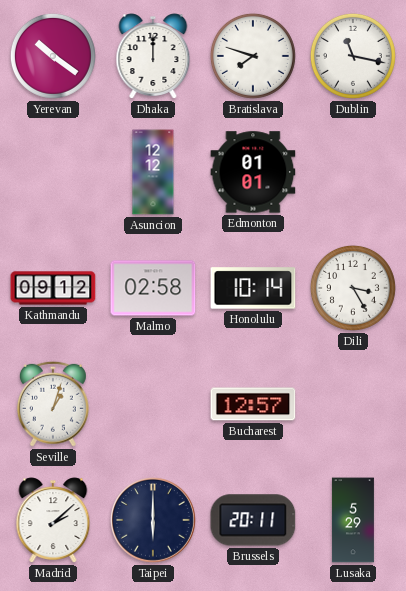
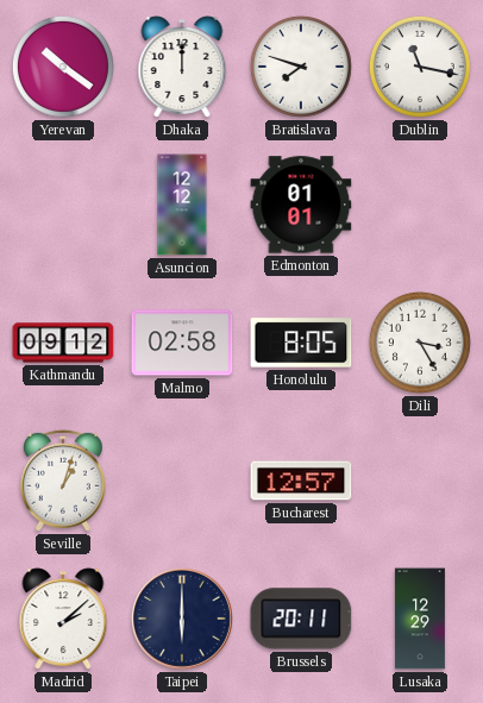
Honolulu: 10:14 -> 8:05
Lusaka: 5:29 -> 12:29
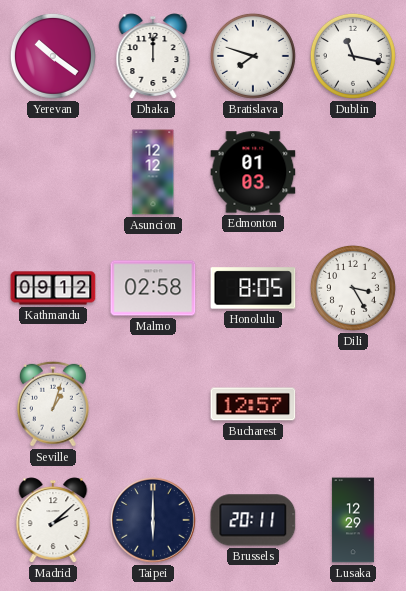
Edmonton: 01:01 -> 01:03
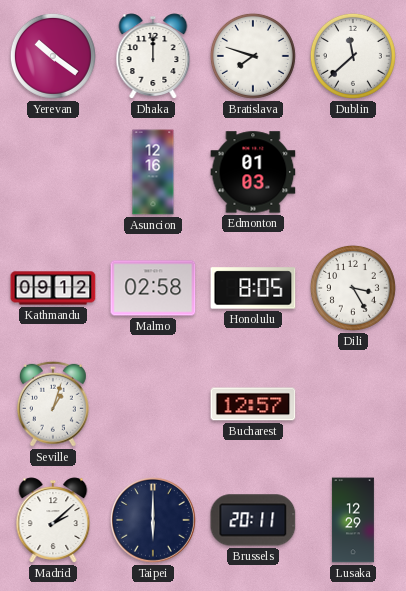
Dublin: 11:17 -> 11:38
Asuncion: 12:12 -> 12:16
